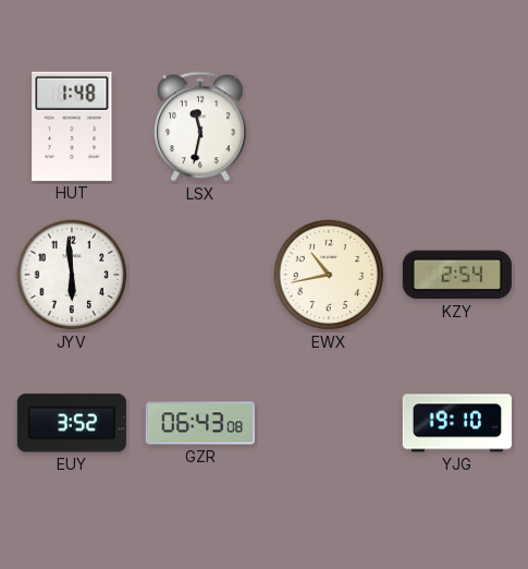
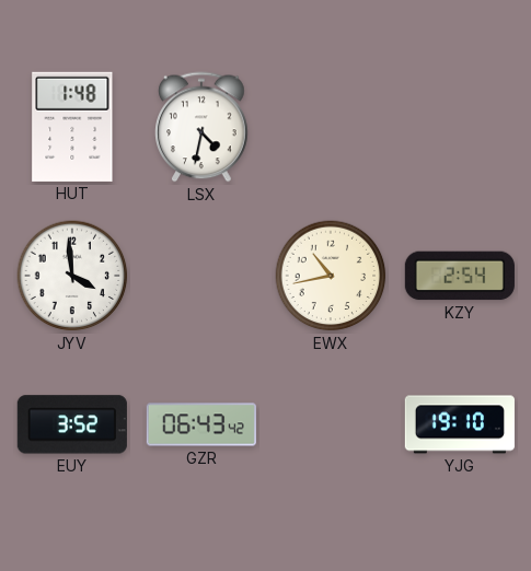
LSX: 11:32 -> 4:32
JYV: 5:59 -> 3:59
GZR: 06:43:08 -> 06:43:42
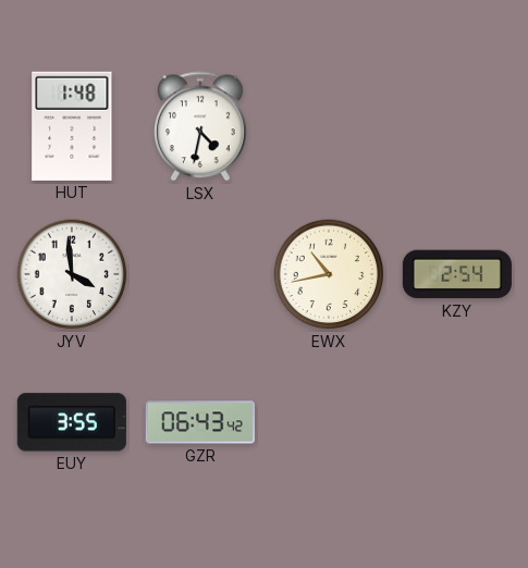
EUY: 3:52 -> 3:55
YJG: 19:10 -> none
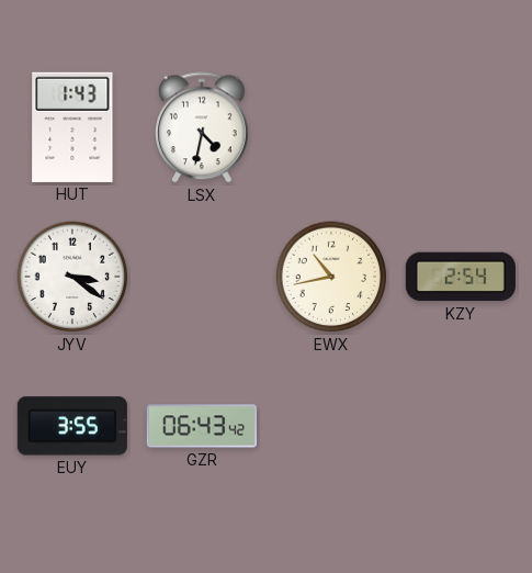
HUT: 1:48 -> 1:43
JYV: 3:59 -> 3:21
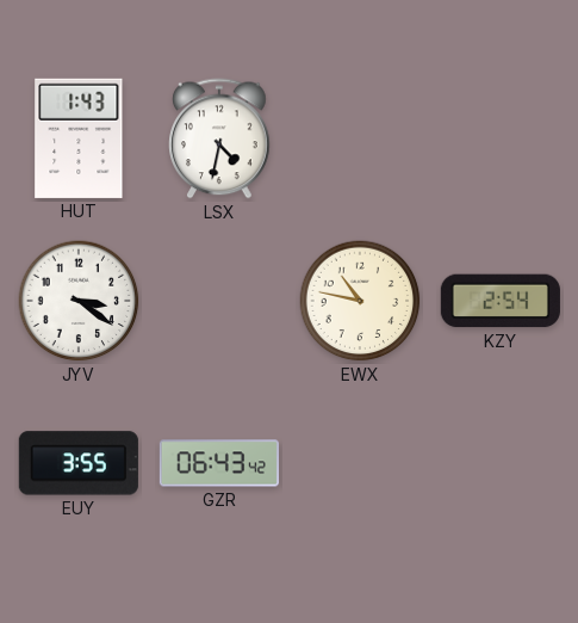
EWX: 10:43 -> 10:47
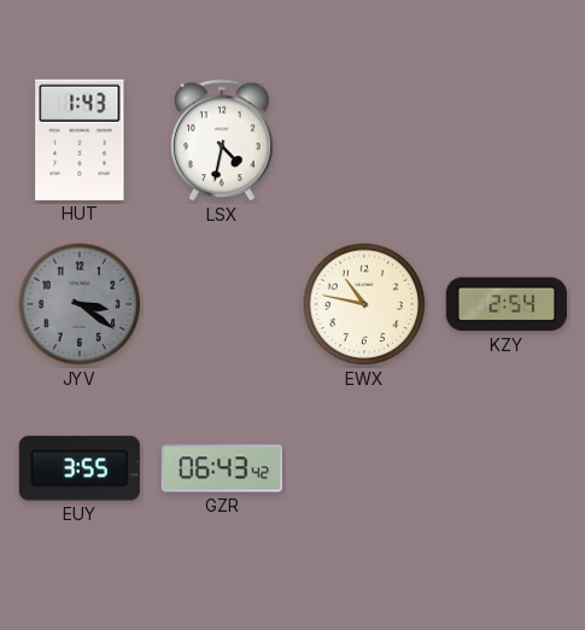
JYV dial: white -> grey
